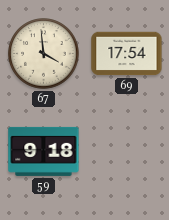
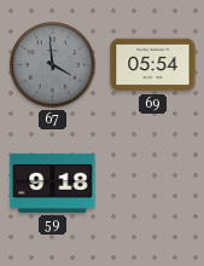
67 dial: cream -> grey
69: 17:54 -> 05:54
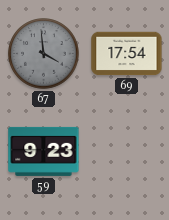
69: 05:54 -> 17:54
59: 9:18 -> 9:23
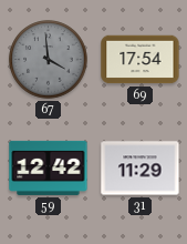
59: 9:23 -> 12:42
31: none -> 11:29
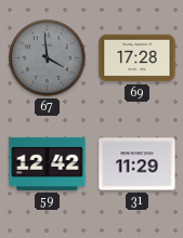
69: 17:54 -> 17:28
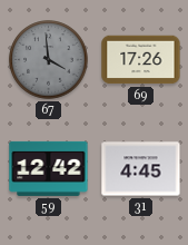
69: 17:28 -> 17:26
31: 11:29 -> 4:45
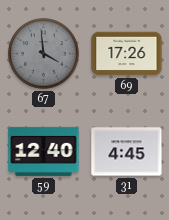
59: 12:42 -> 12:40
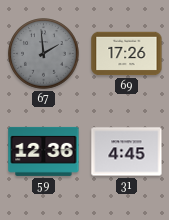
67: 3:59 -> 1:59
59: 12:40 -> 12:36
